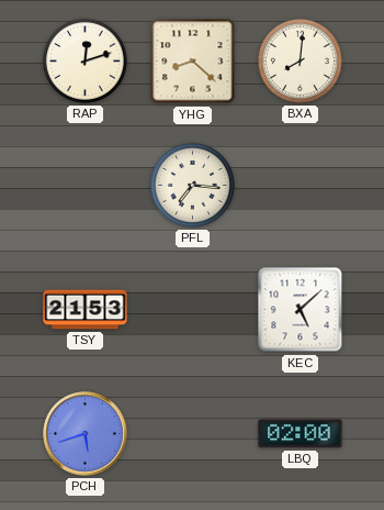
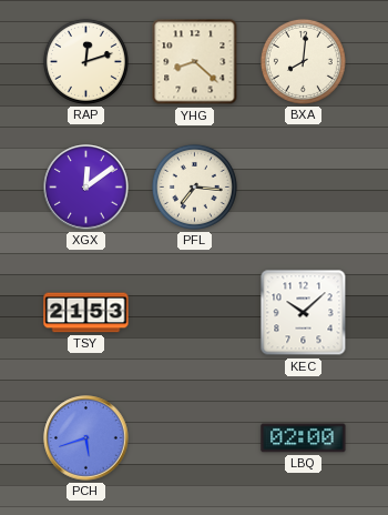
XGX: none -> 12:09
KEC: 5:08 -> 10:08
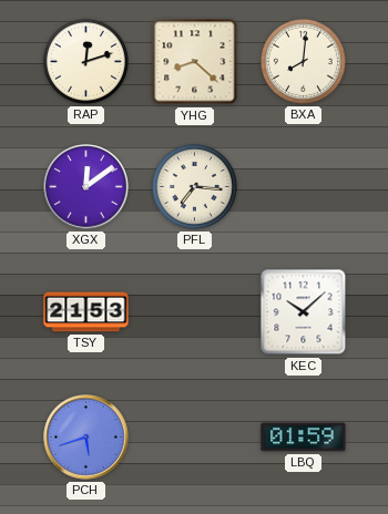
LBQ: 02:00 -> 01:59
